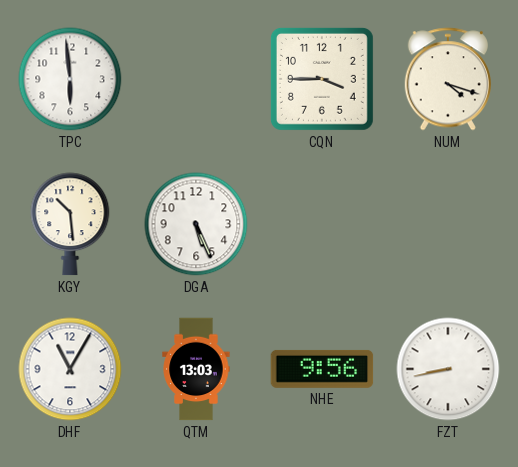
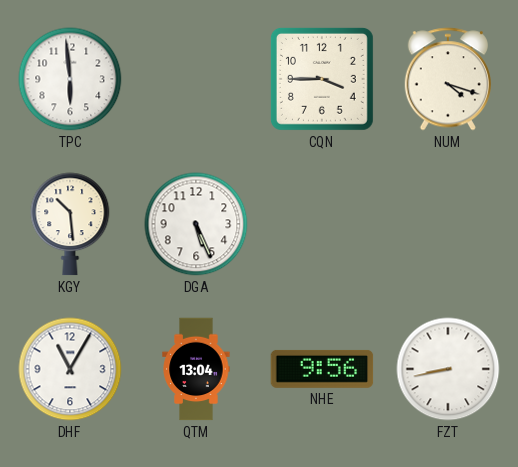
QTM: 13:03 -> 13:04
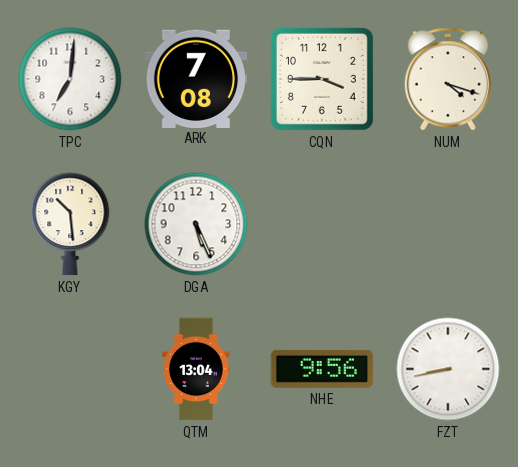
TPC: 5:59 -> 7:01
ARK: none -> 7:08
DHF: 11:05 -> none
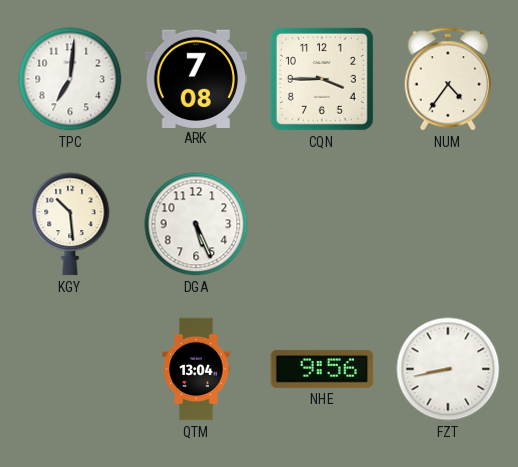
NUM: 4:18 -> 4:36
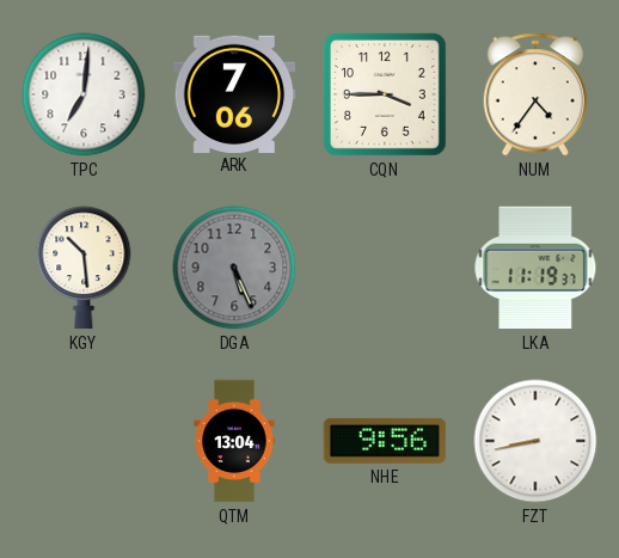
ARK: 7:08 -> 7:06
DGA dial: white -> grey
LKA: none -> 11:19
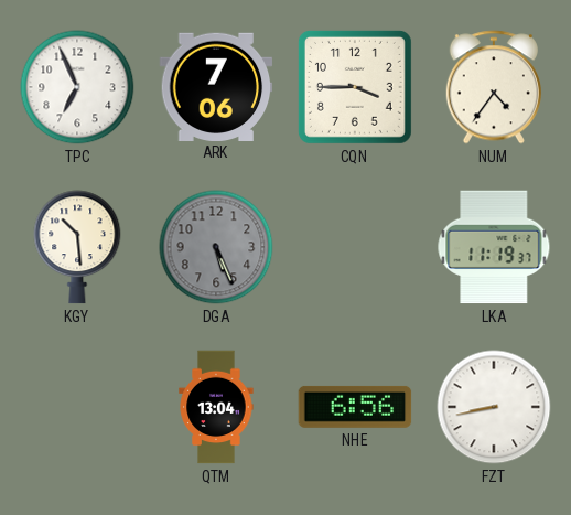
TPC: 7:01 -> 6:56
NHE: 9:56 -> 6:56
